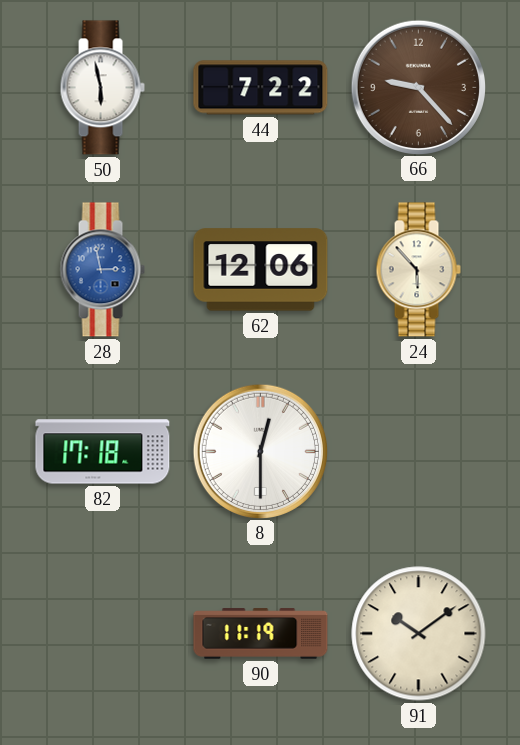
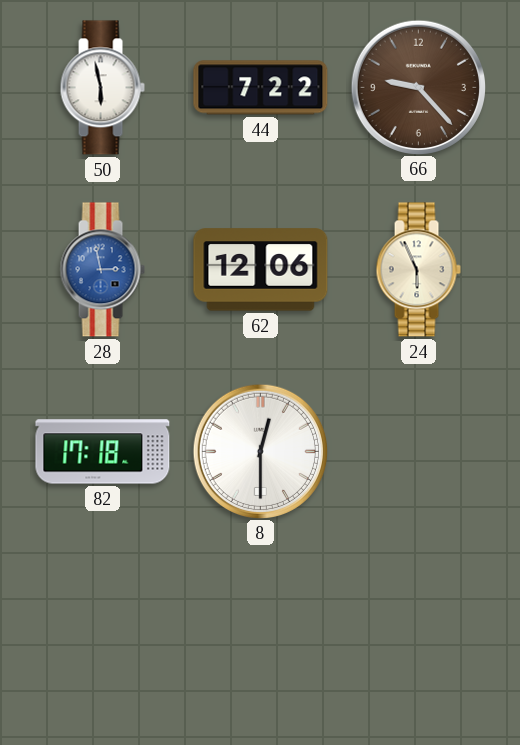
24: 5:53 -> 5:56
90: 11:19 -> none
91: 10:09 -> none
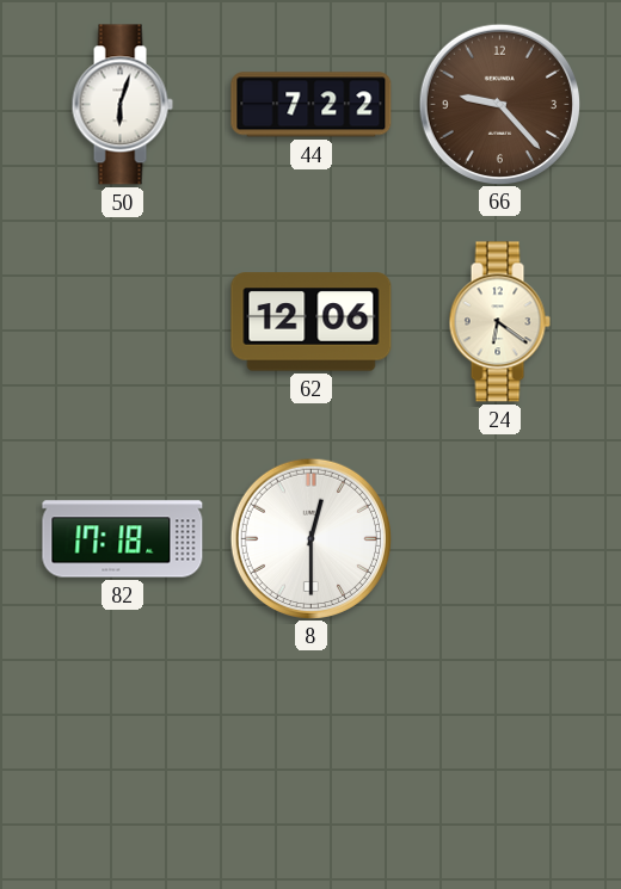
50: 5:58 -> 6:03
28: 2:58 -> none
24: 5:56 -> 6:21
